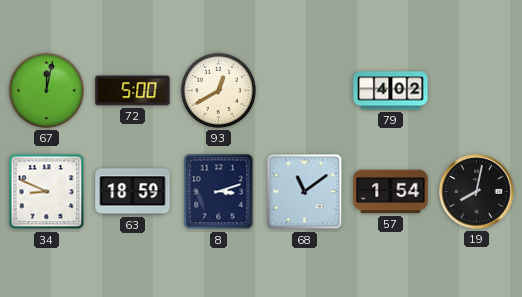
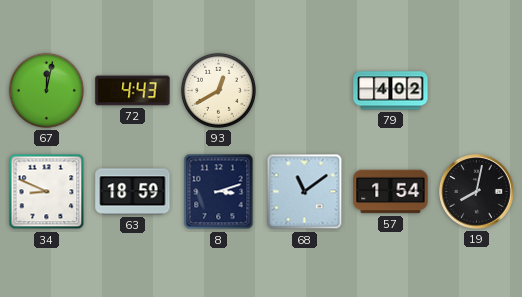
72: 5:00 -> 4:43
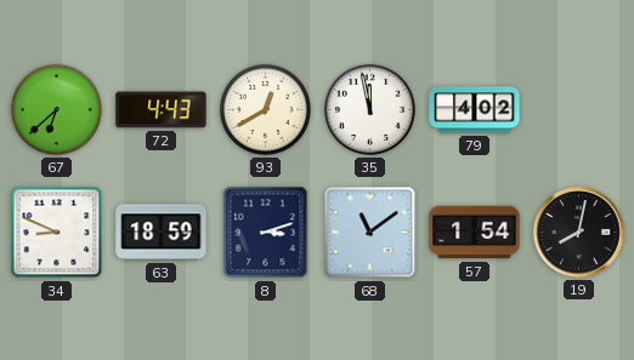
67: 12:02 -> 6:38
35: none -> 11:58
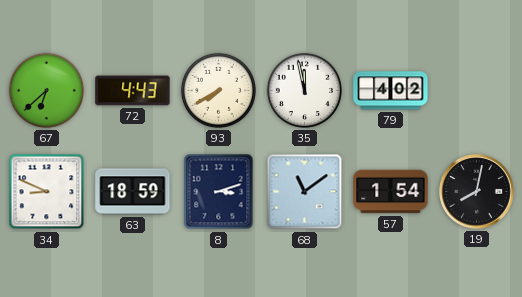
93: 12:40 -> 7:40
